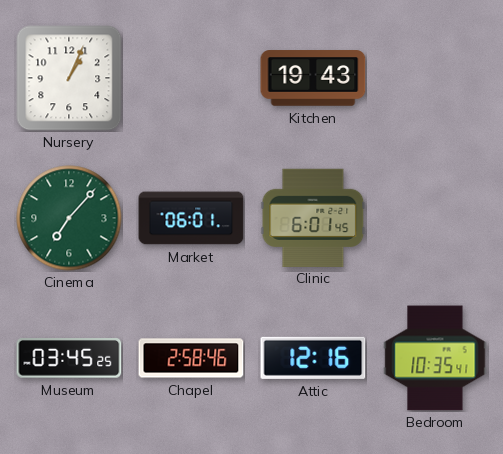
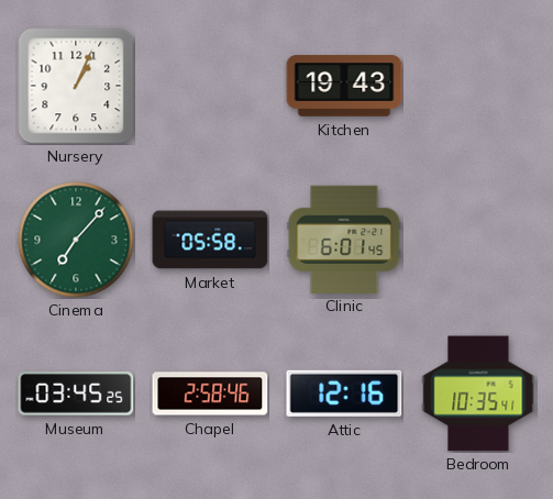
Market: 06:01 -> 05:58
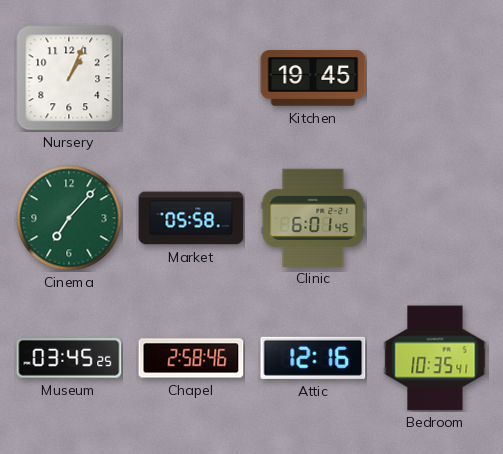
Kitchen: 19:43 -> 19:45
